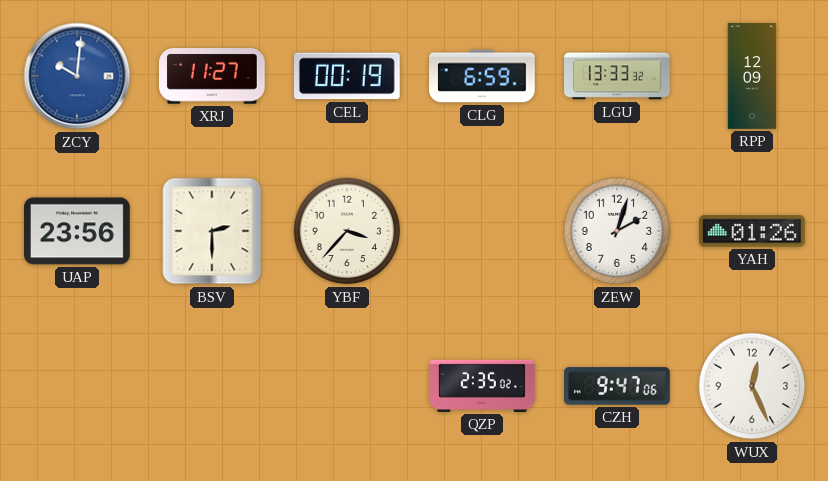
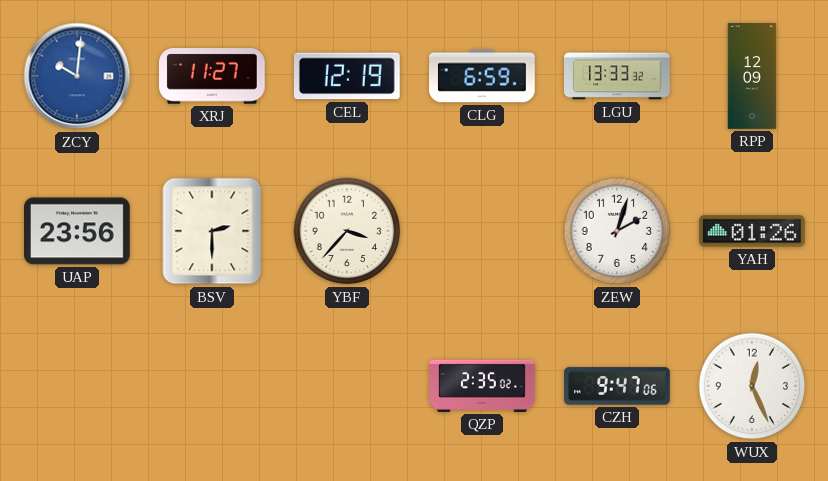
CEL: 00:19 -> 12:19
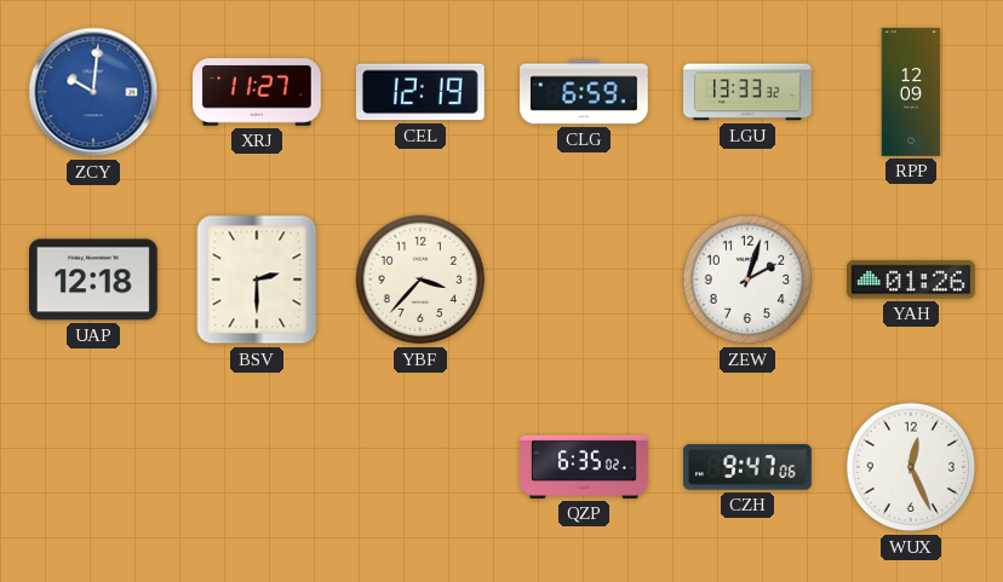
UAP: 23:56 -> 12:18
QZP: 2:35 -> 6:35
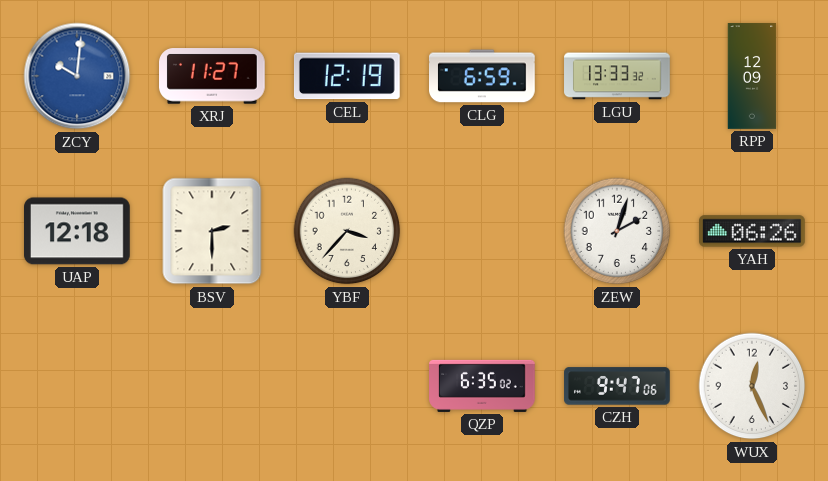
YAH: 01:26 -> 06:26
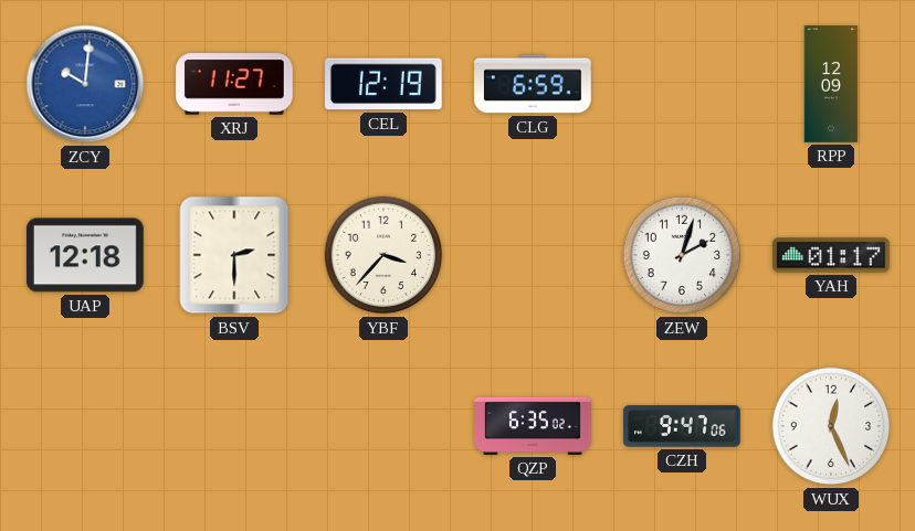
LGU: 13:33 -> none
YAH: 06:26 -> 01:17
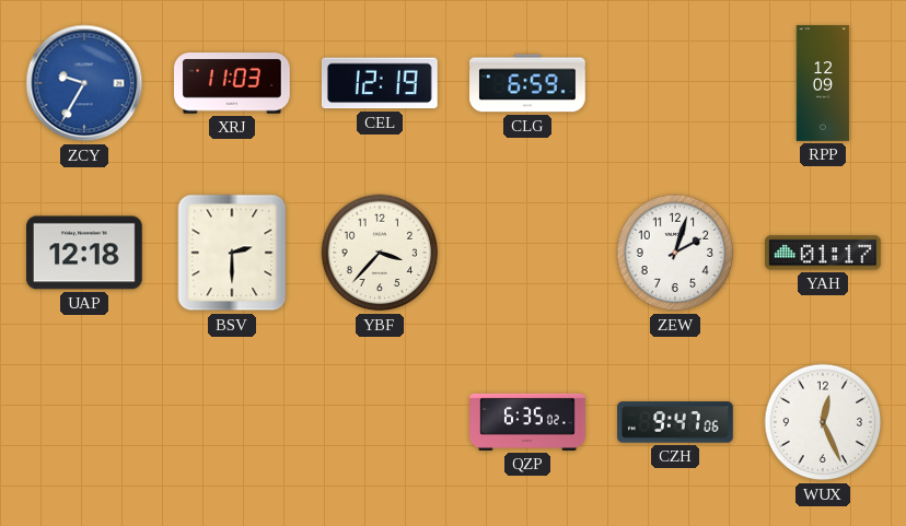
ZCY: 10:01 -> 9:35
XRJ: 11:27 -> 11:03
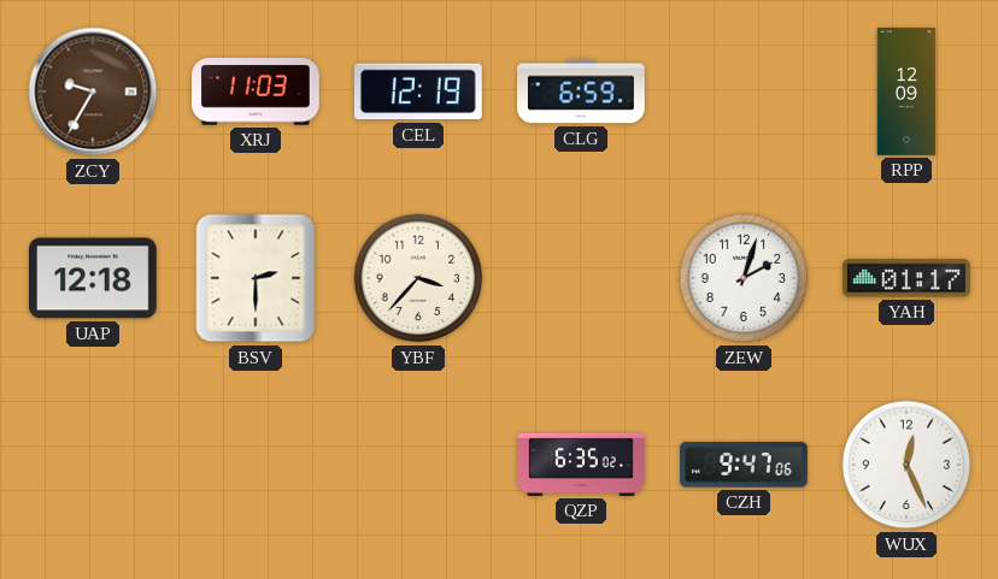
ZCY dial: blue -> brown
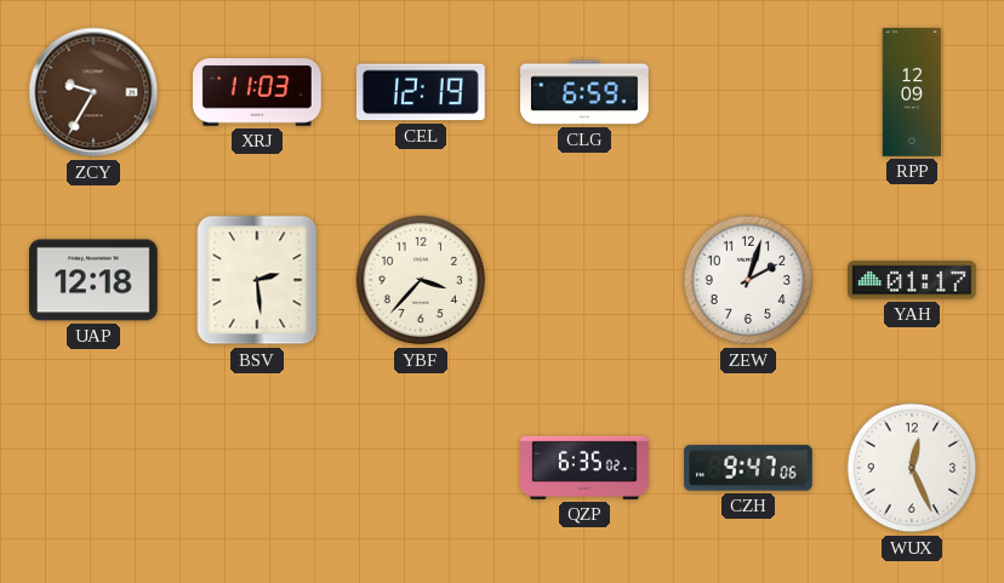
BSV: 2:30 -> 2:29
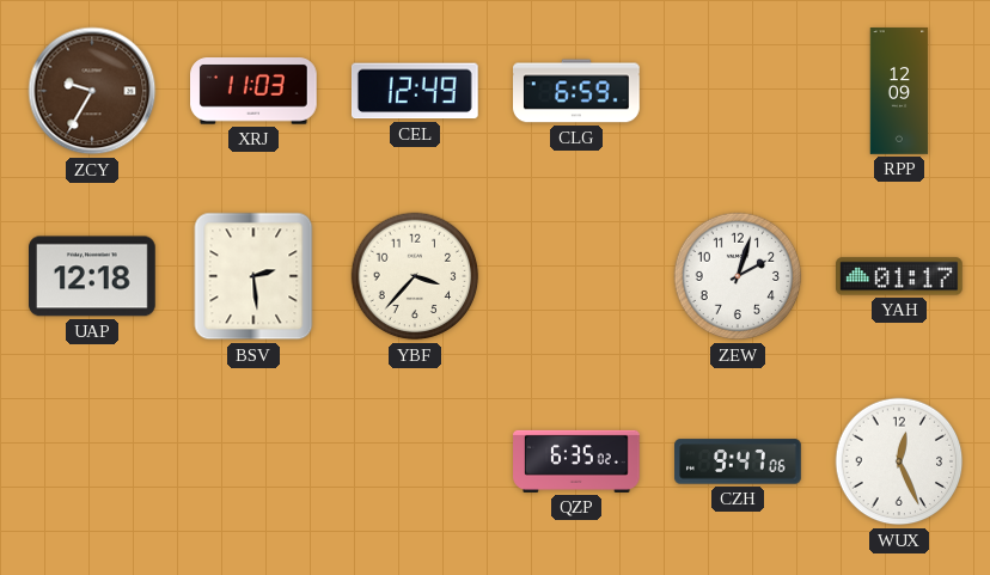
CEL: 12:19 -> 12:49
